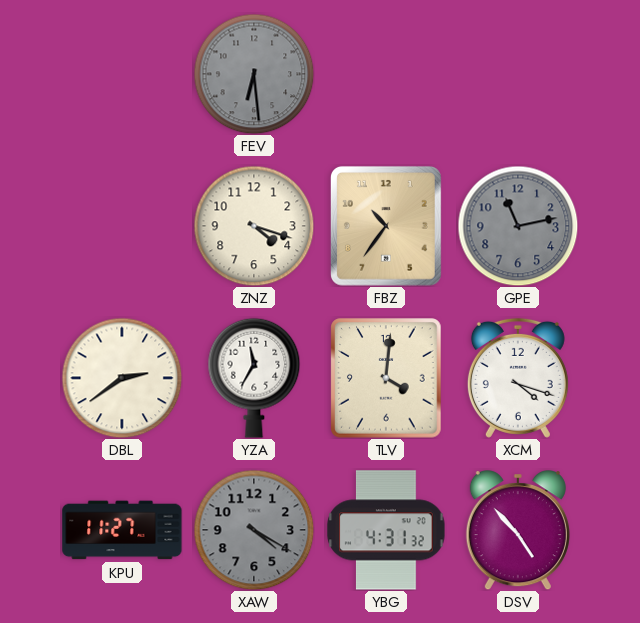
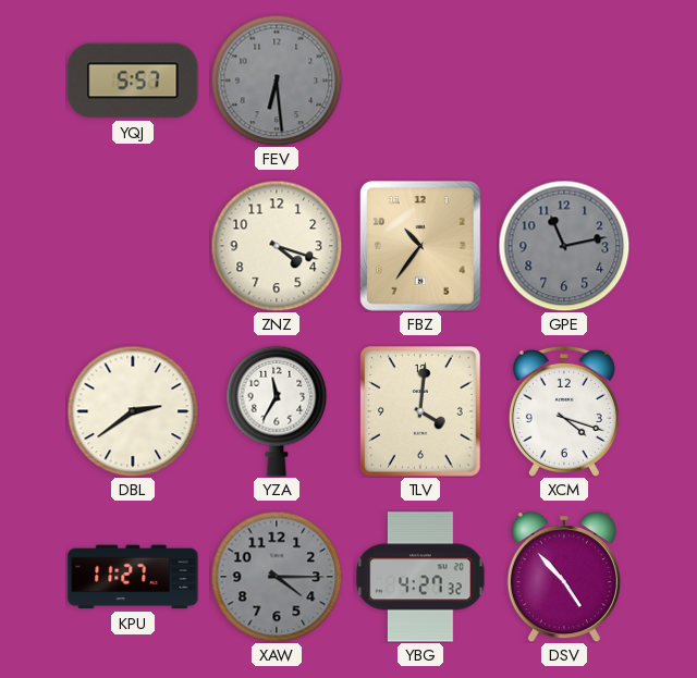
YQJ: none -> 5:57
XAW: 4:20 -> 4:15
YBG: 4:31 -> 4:27
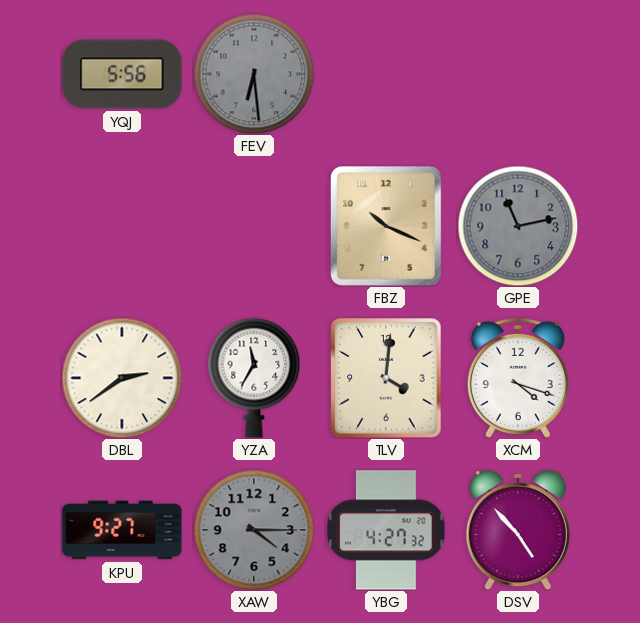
YQJ: 5:57 -> 5:56
ZNZ: 4:18 -> none
FBZ: 10:36 -> 10:19
KPU: 11:27 -> 9:27
